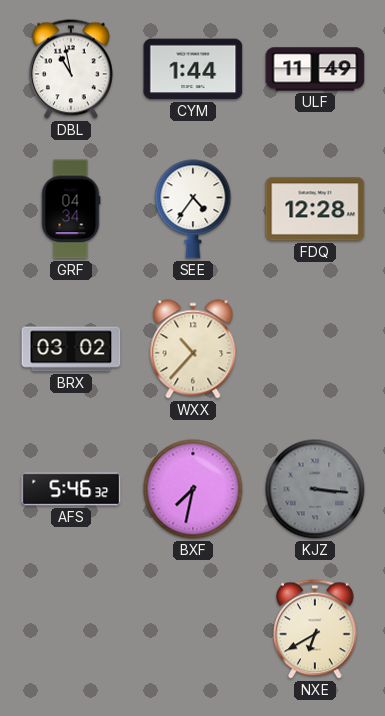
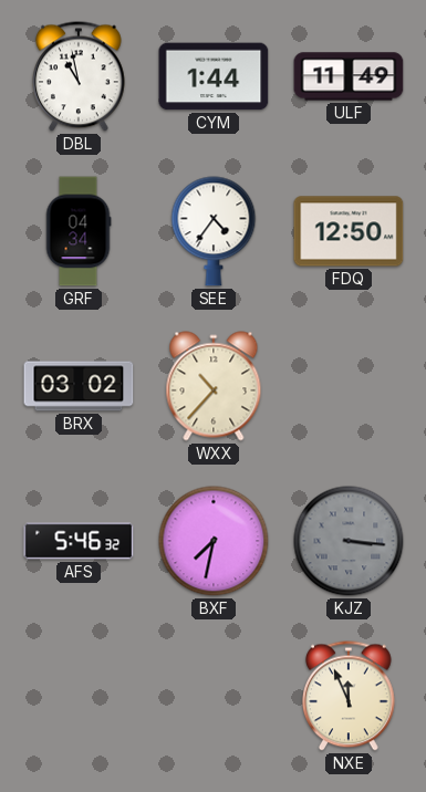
FDQ: 12:28 -> 12:50
NXE: 6:40 -> 11:56
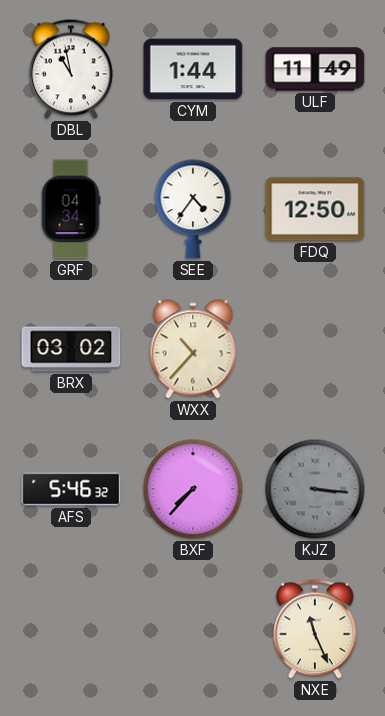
BXF: 7:32 -> 7:37
NXE: 11:56 -> 11:26
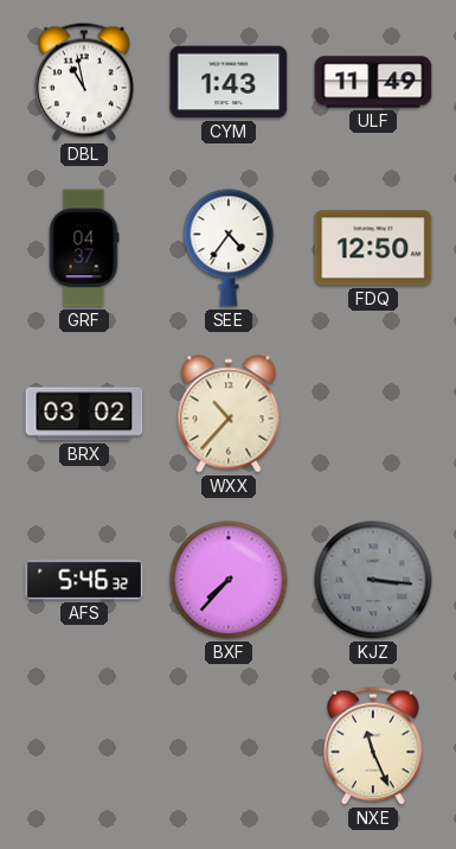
CYM: 1:44 -> 1:43
GRF: 04:34 -> 04:37
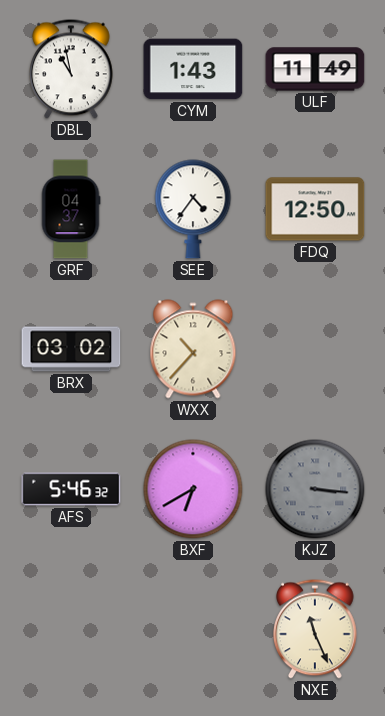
BXF: 7:37 -> 6:40
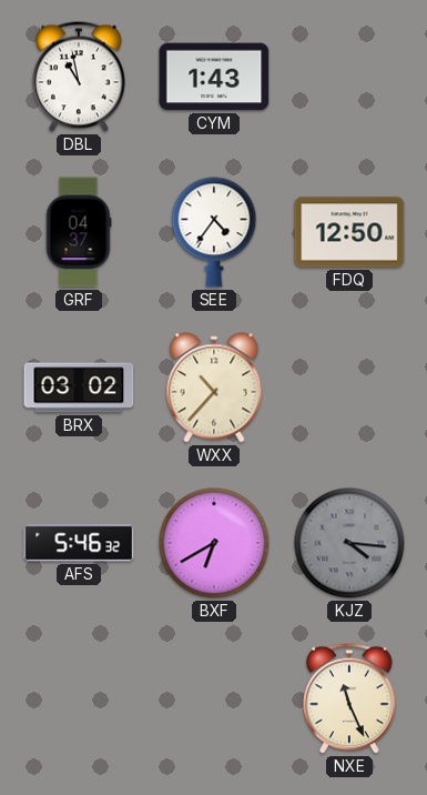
ULF: 11:49 -> none
KJZ: 3:16 -> 4:16
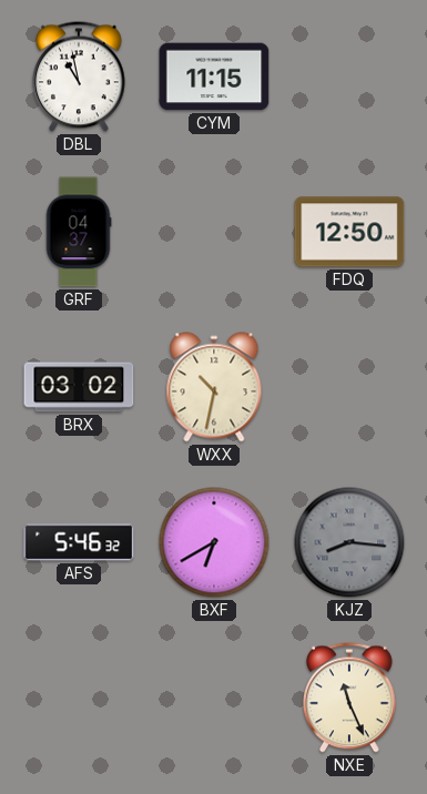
CYM: 1:43 -> 11:15
SEE: 4:36 -> none
WXX: 10:37 -> 10:32
KJZ: 4:16 -> 8:16
